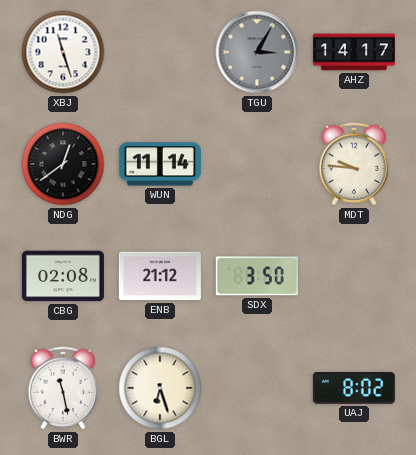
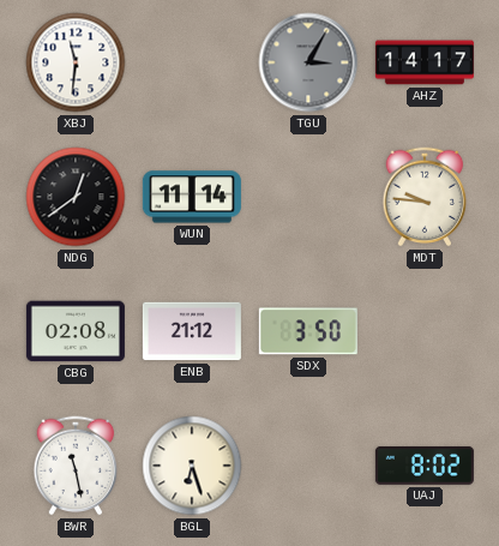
XBJ: 11:27 -> 11:31
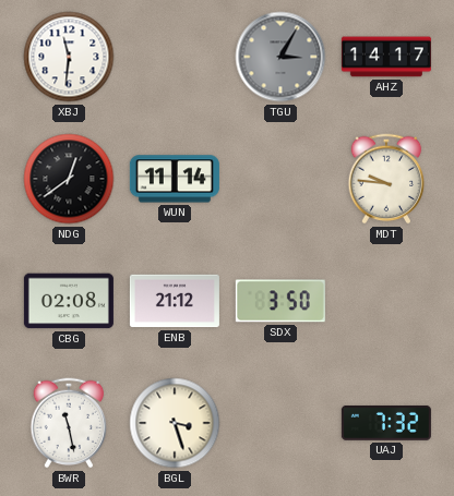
BGL: 6:27 -> 3:27
UAJ: 8:02 -> 7:32
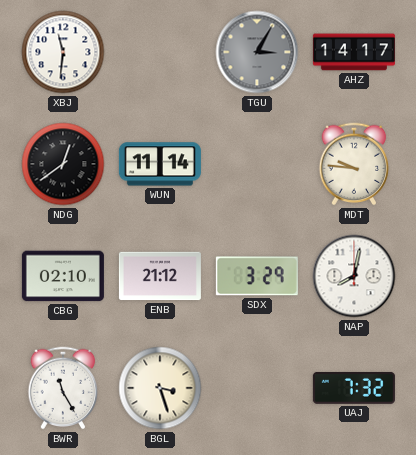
CBG: 02:08 -> 02:10
SDX: 3:50 -> 3:29
NAP: none -> 8:02
BWR: 11:28 -> 11:25
